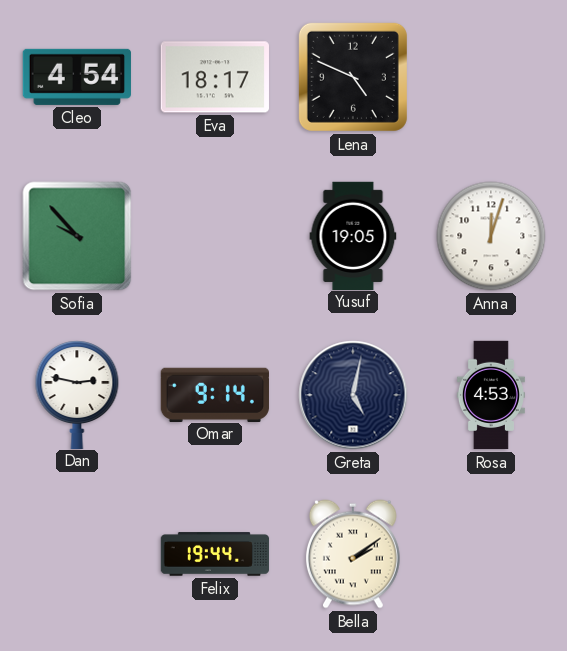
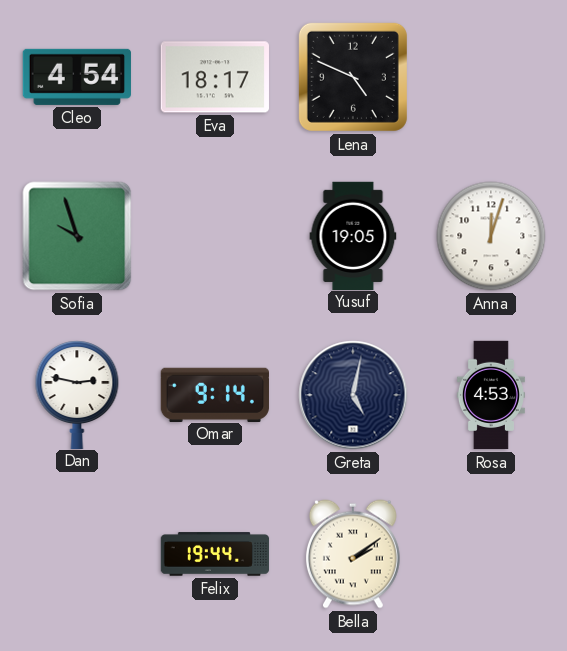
Sofia: 9:53 -> 9:57
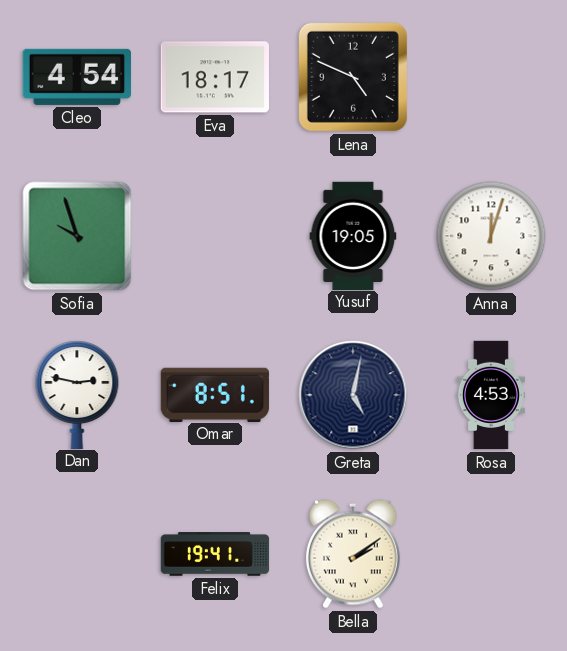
Omar: 9:14 -> 8:51
Felix: 19:44 -> 19:41
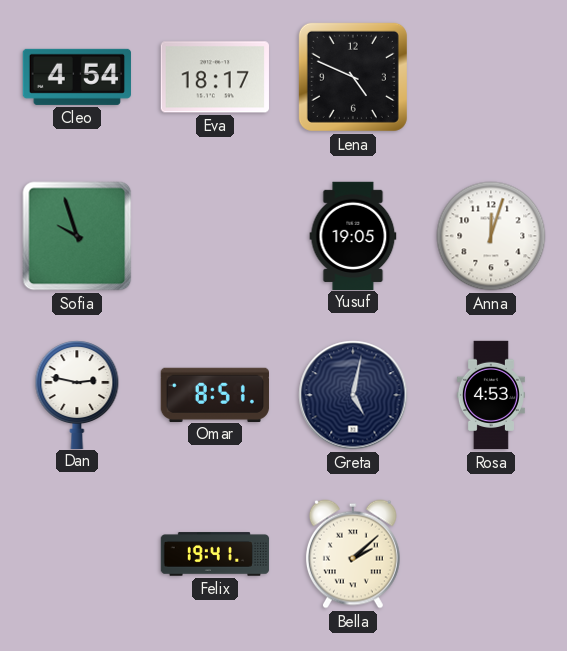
Bella: 2:09 -> 2:08
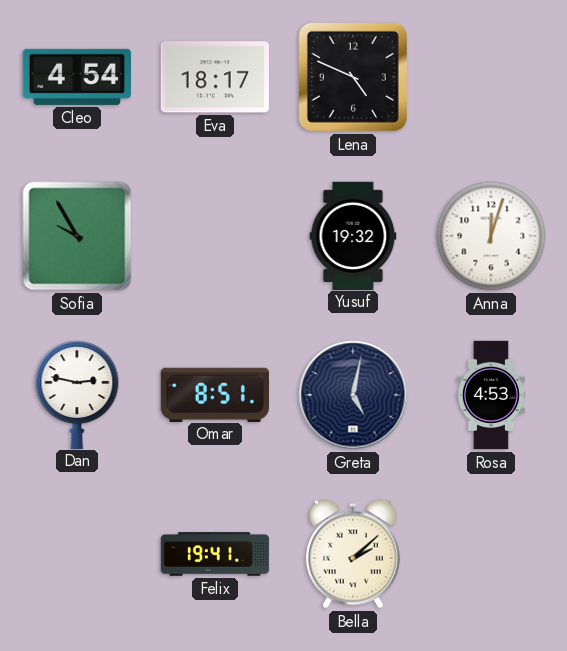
Sofia: 9:57 -> 9:55
Yusuf: 19:05 -> 19:32
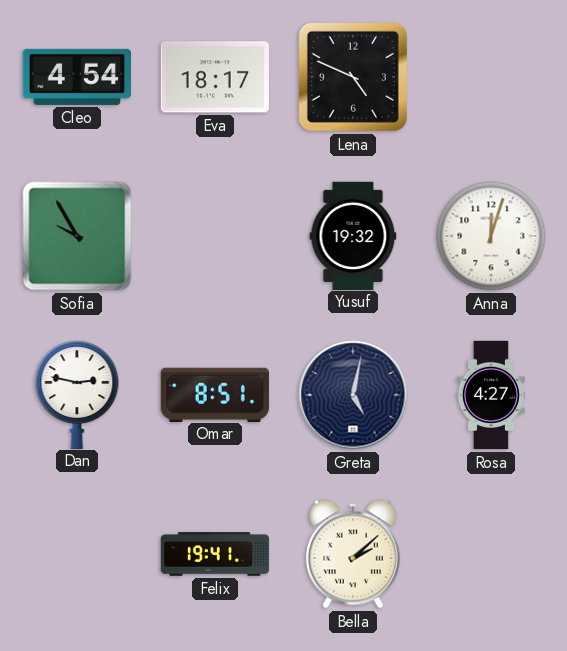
Rosa: 4:53 -> 4:27
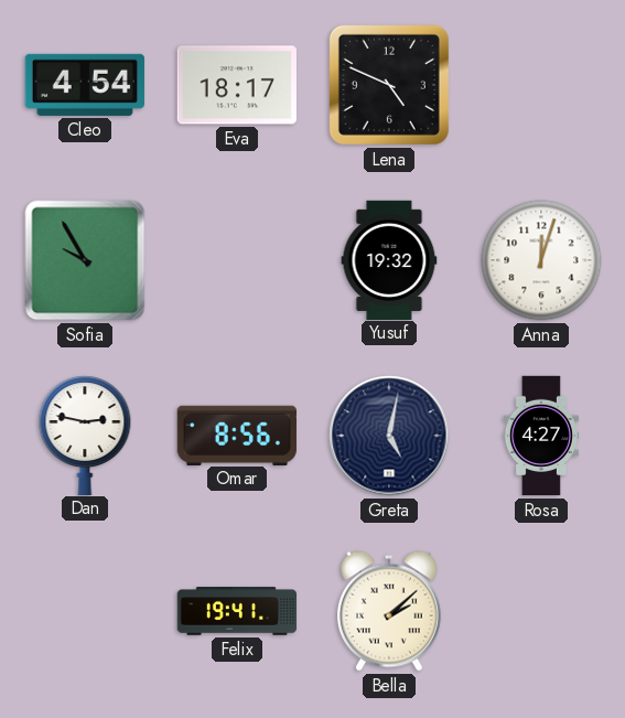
Omar: 8:51 -> 8:56
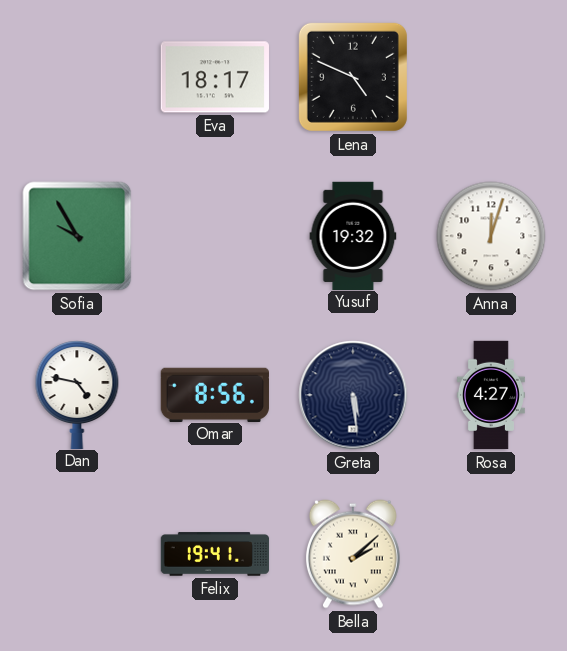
Cleo: 4:54 -> none
Dan: 2:47 -> 4:47
Greta: 5:02 -> 5:29
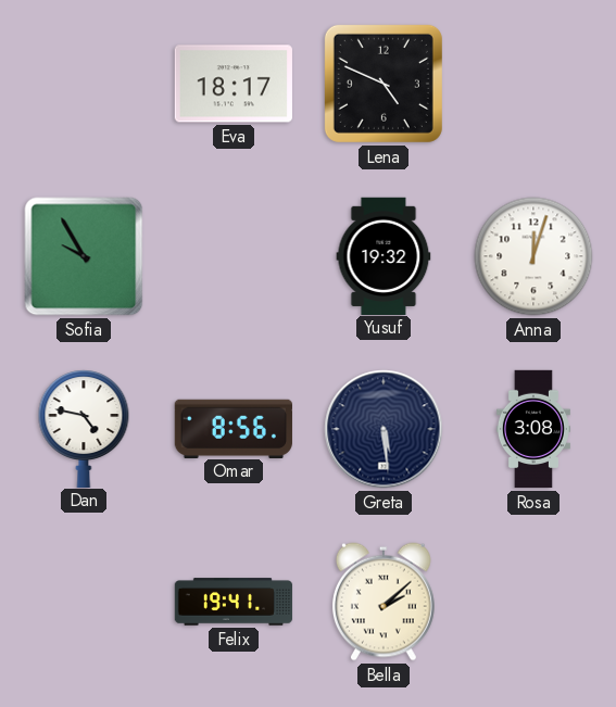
Rosa: 4:27 -> 3:08
